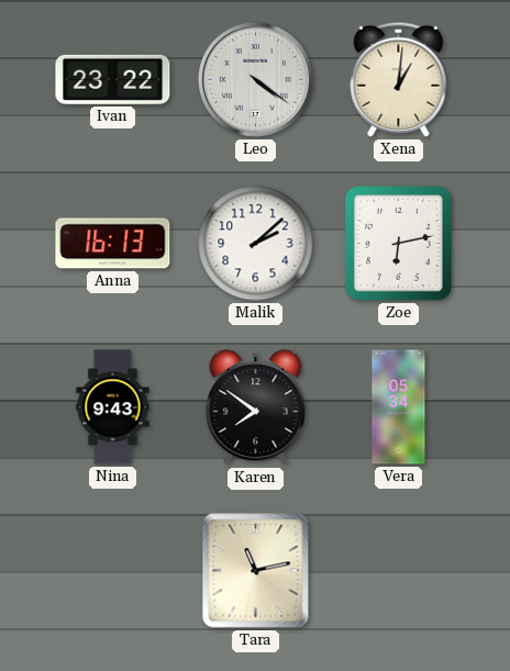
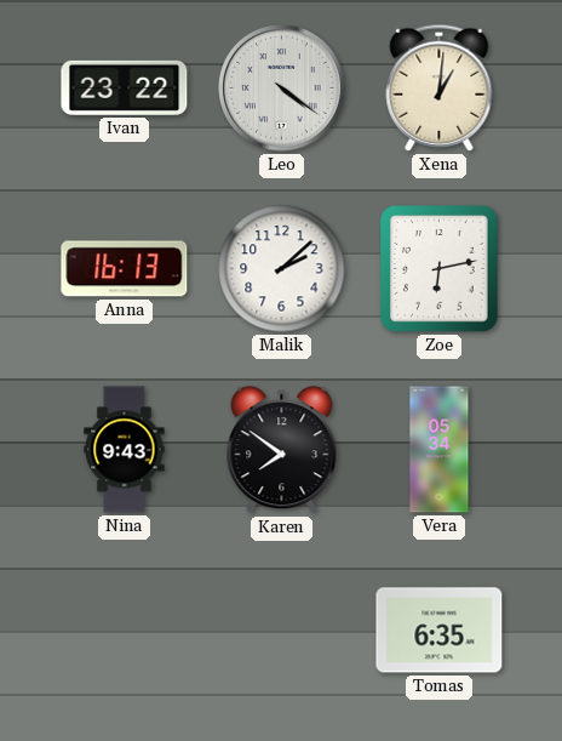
Tara: 11:13 -> none
Tomas: none -> 6:35
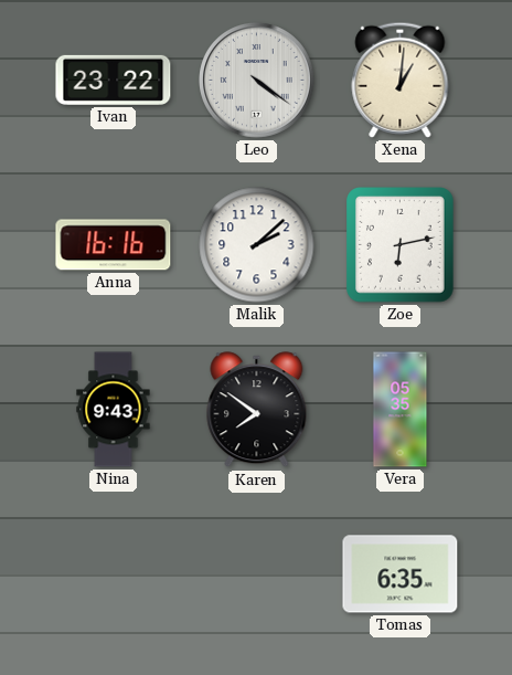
Anna: 16:13 -> 16:16
Vera: 05:34 -> 05:35
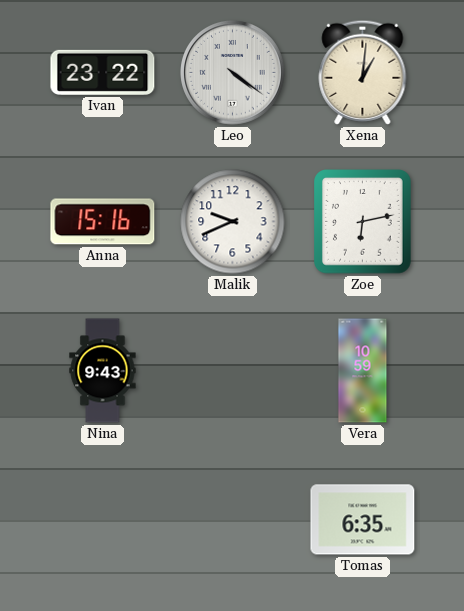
Anna: 16:16 -> 15:16
Malik: 2:08 -> 9:41
Karen: 7:51 -> none
Vera: 05:35 -> 10:59
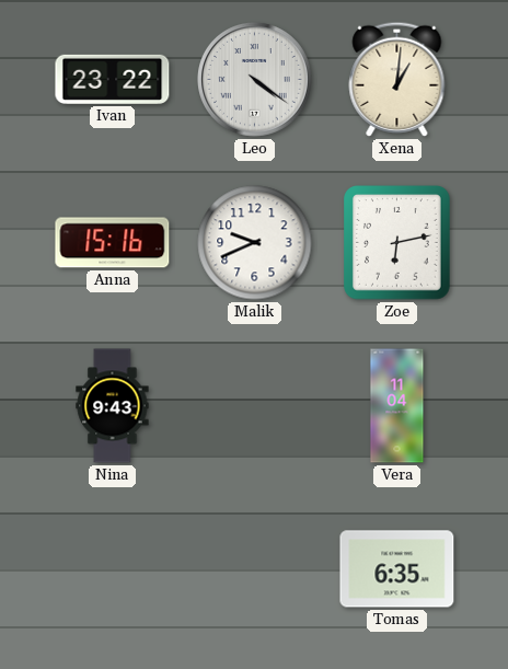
Vera: 10:59 -> 11:04
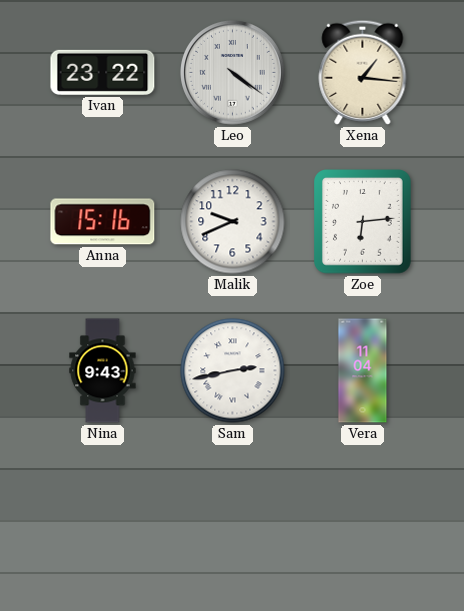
Xena: 1:01 -> 1:16
Zoe: 6:13 -> 6:14
Sam: none -> 2:43
Tomas: 6:35 -> none
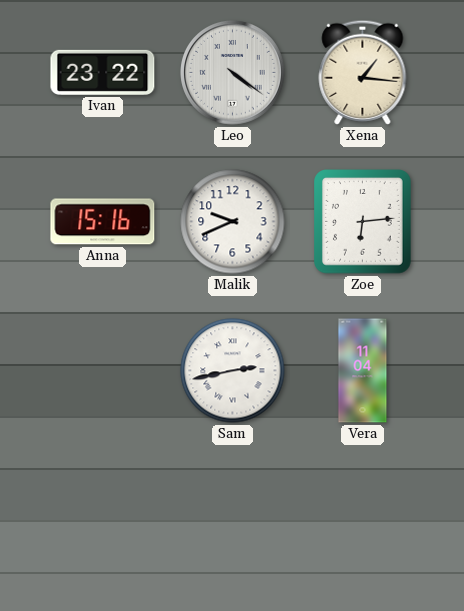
Nina: 9:43 -> none
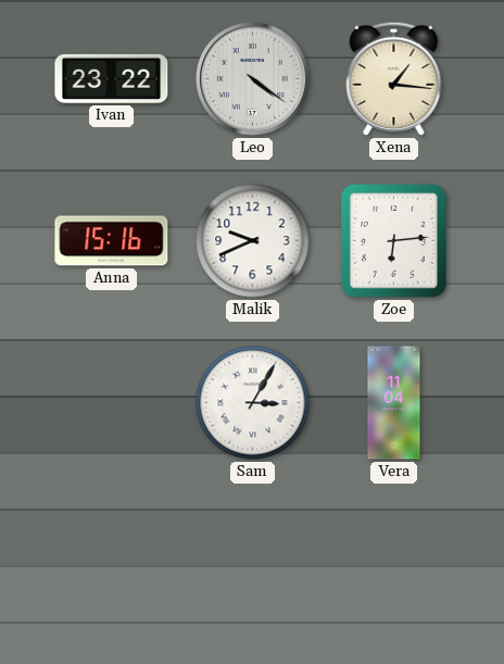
Sam: 2:43 -> 3:05
